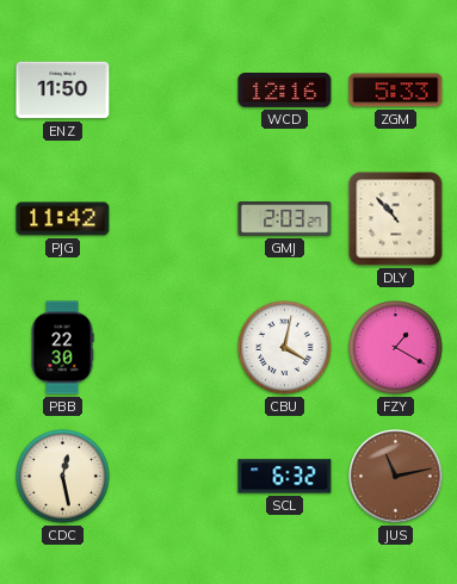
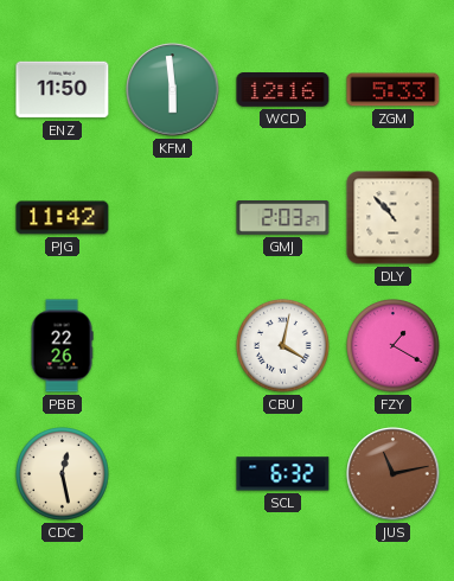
KFM: none -> 5:59
PBB: 22:30 -> 22:26
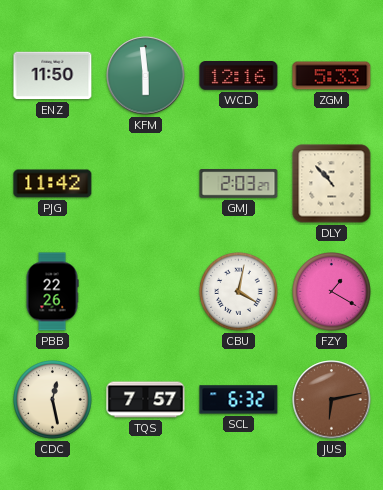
TQS: none -> 7:57
JUS: 11:13 -> 6:13
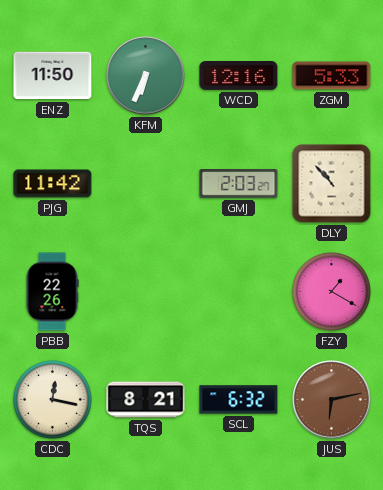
KFM: 5:59 -> 6:34
CBU: 4:02 -> none
CDC: 12:28 -> 12:17
TQS: 7:57 -> 8:21
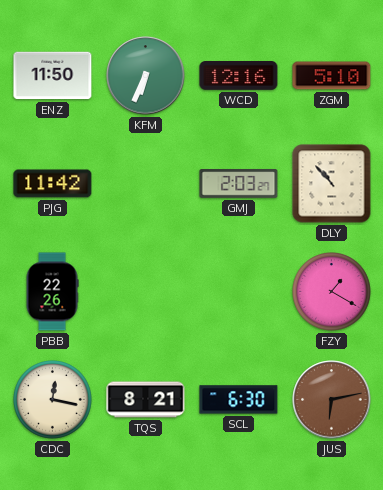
ZGM: 5:33 -> 5:10
SCL: 6:32 -> 6:30
